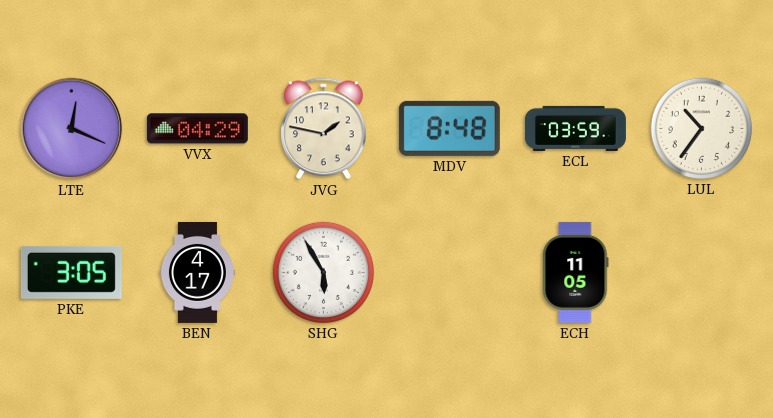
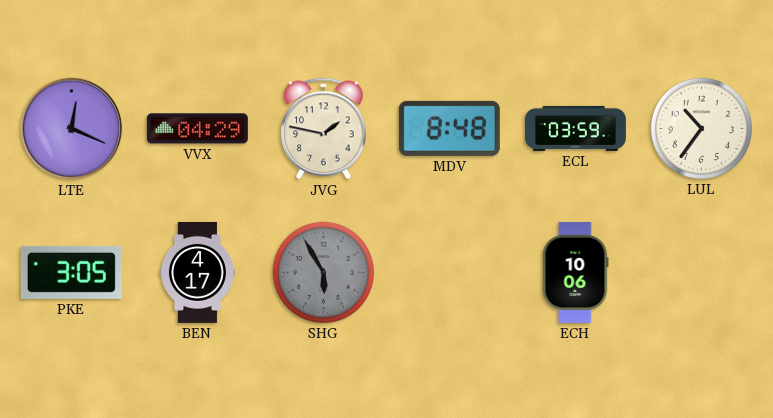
SHG dial: white -> grey
ECH: 11:05 -> 10:06
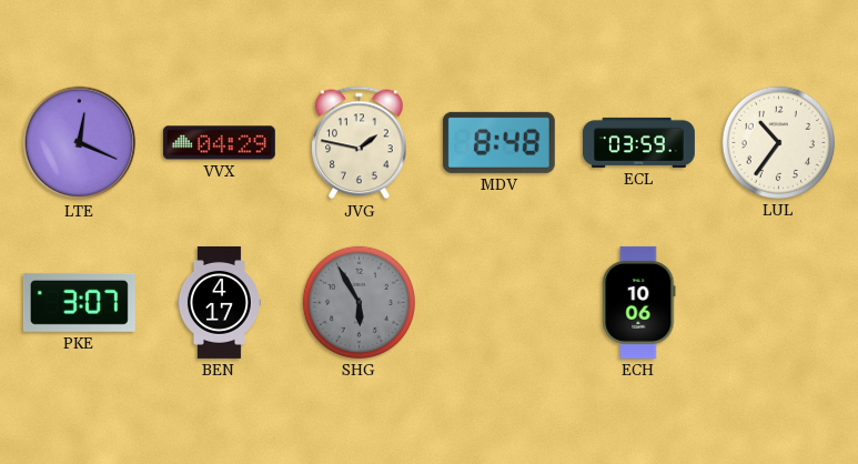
PKE: 3:05 -> 3:07
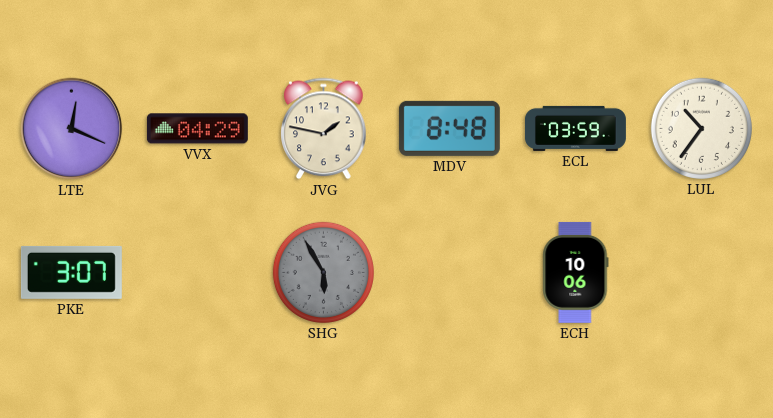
BEN: 4:17 -> none
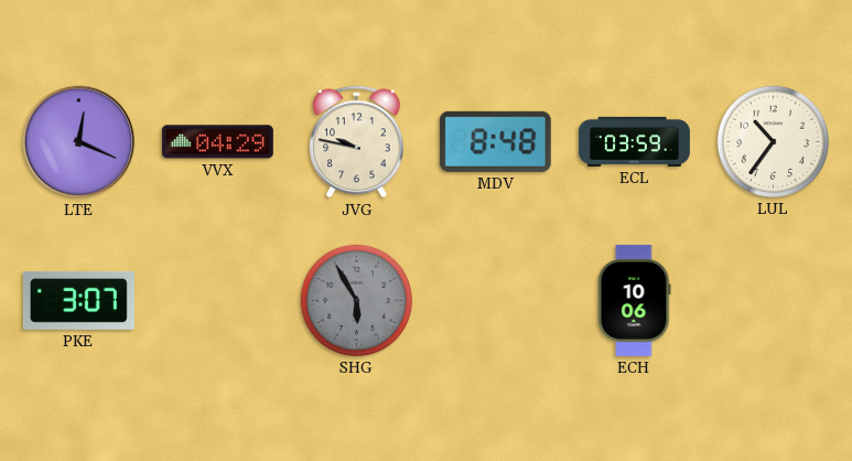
JVG: 1:47 -> 9:47
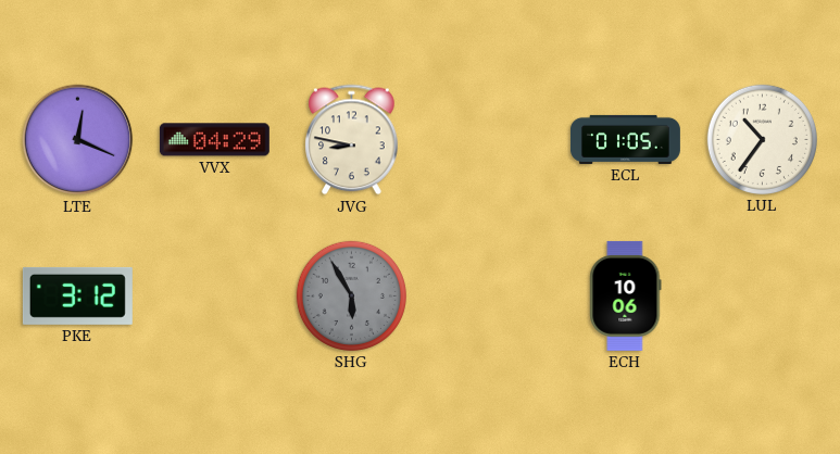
JVG: 9:47 -> 8:47
MDV: 8:48 -> none
ECL: 03:59 -> 01:05
PKE: 3:07 -> 3:12
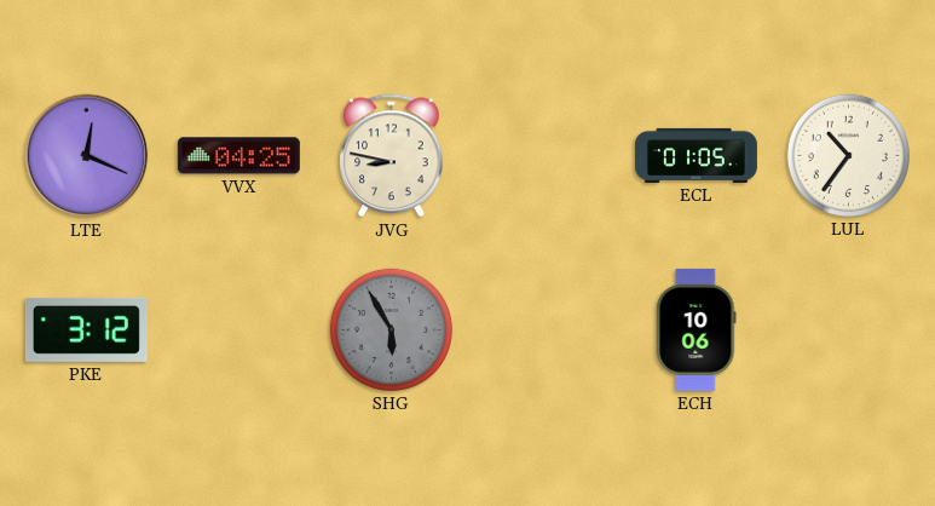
VVX: 04:29 -> 04:25
